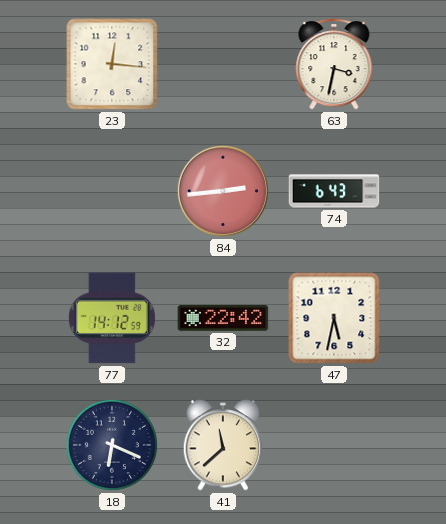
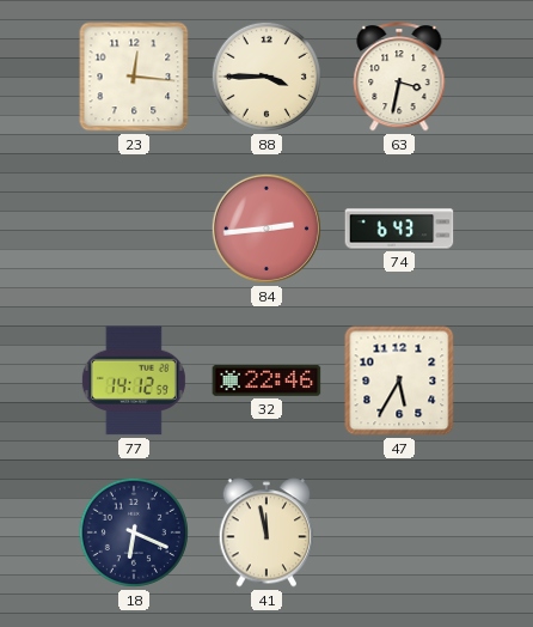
88: none -> 3:45
32: 22:42 -> 22:46
47: 5:32 -> 5:35
41: 11:38 -> 11:58
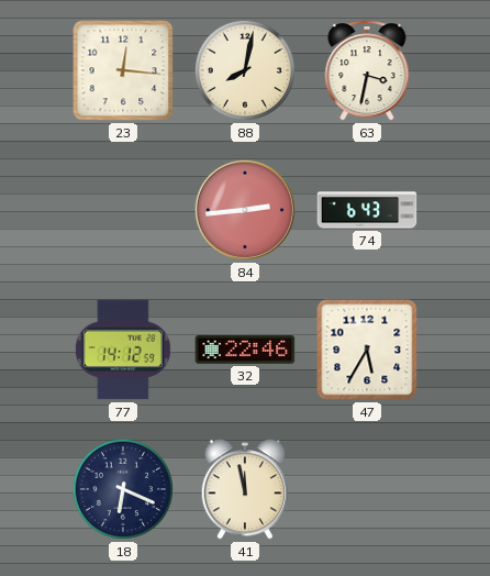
88: 3:45 -> 8:02
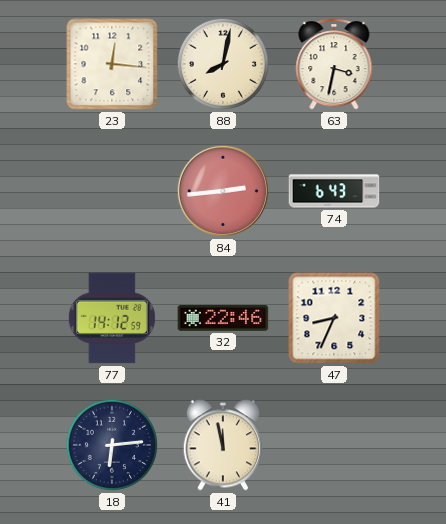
47: 5:35 -> 8:34
18: 6:19 -> 6:14
